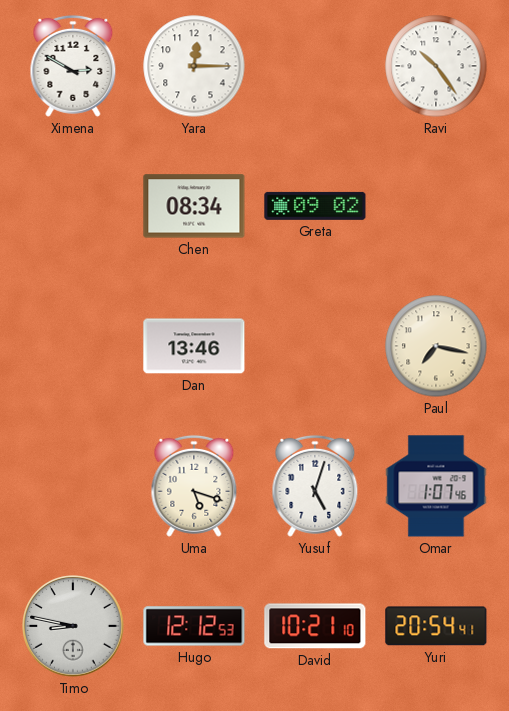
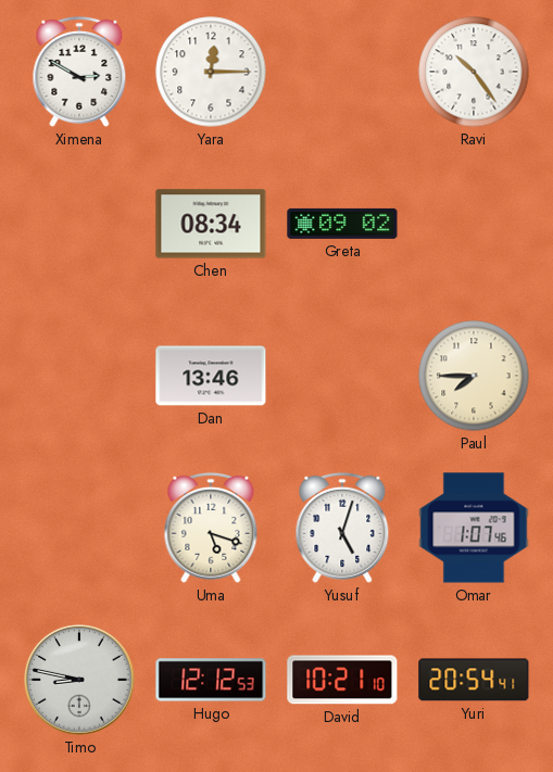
Paul: 7:17 -> 7:45
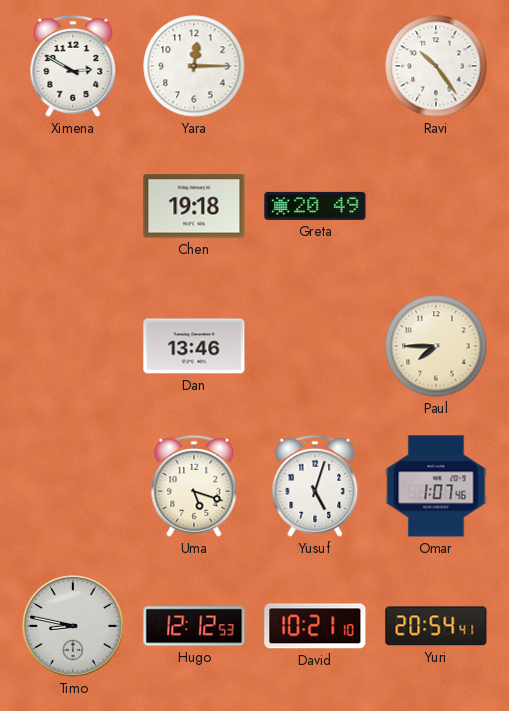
Chen: 08:34 -> 19:18
Greta: 09:02 -> 20:49
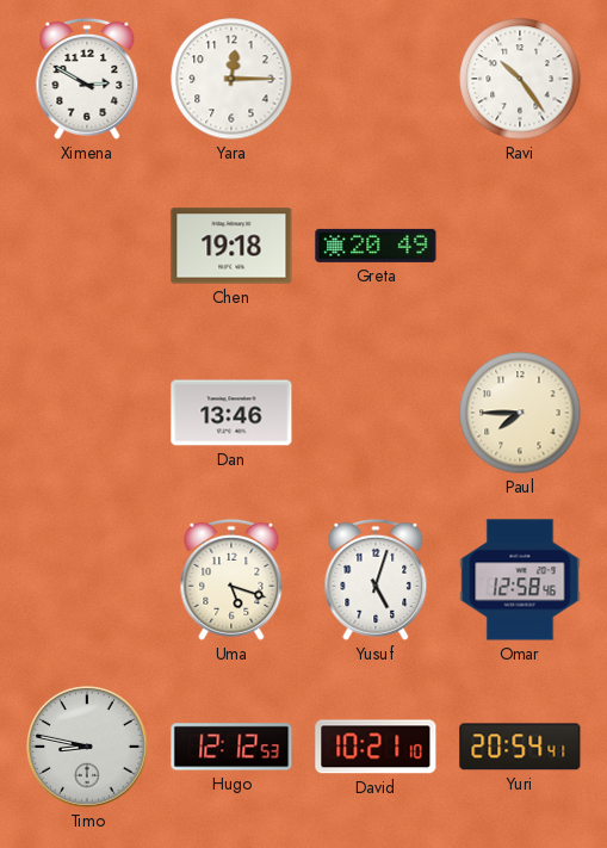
Omar: 1:07 -> 12:58
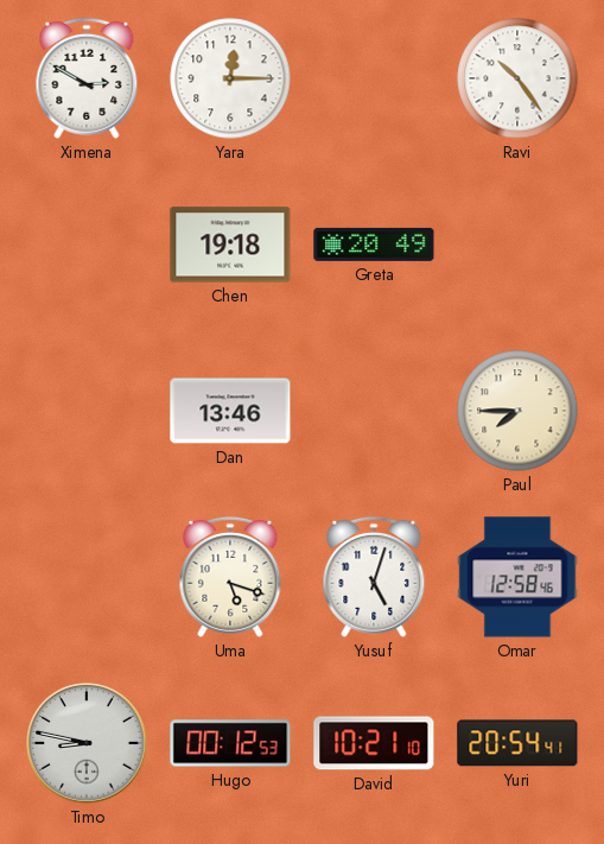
Hugo: 12:12 -> 00:12
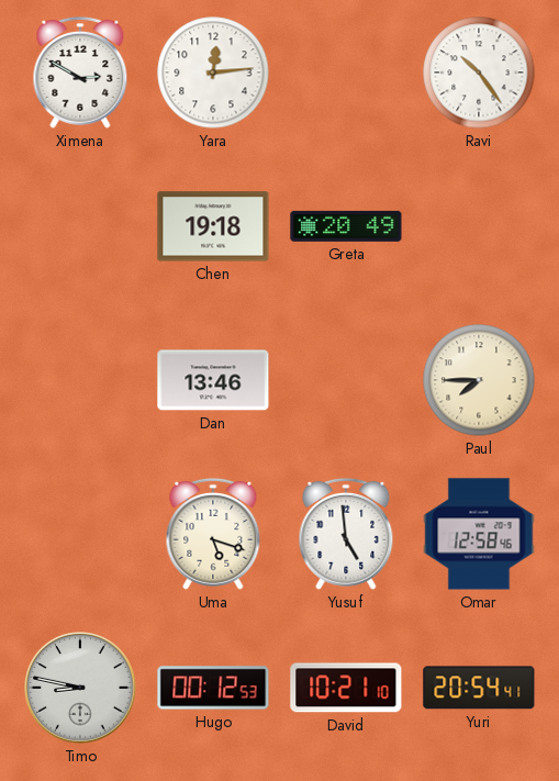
Yara: 12:15 -> 12:14
Yusuf: 5:03 -> 4:59
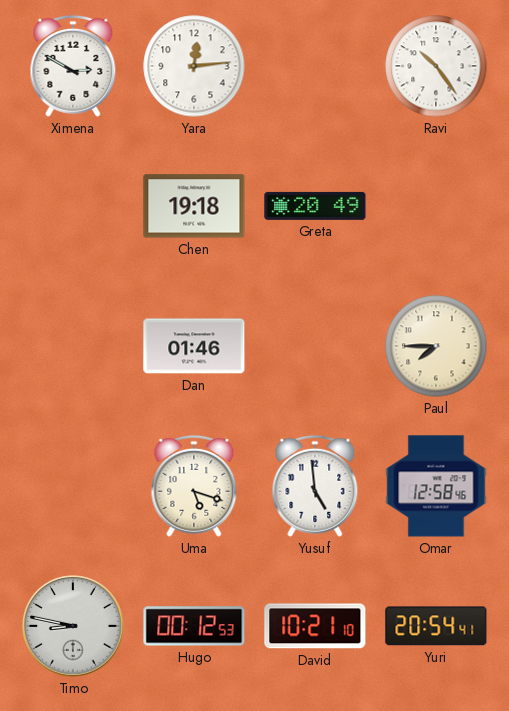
Dan: 13:46 -> 01:46
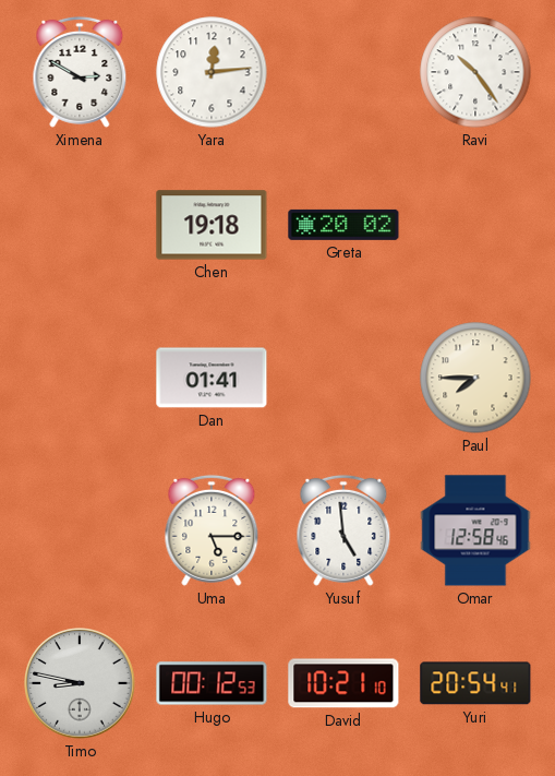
Greta: 20:49 -> 20:02
Dan: 01:46 -> 01:41
Uma: 5:18 -> 5:15
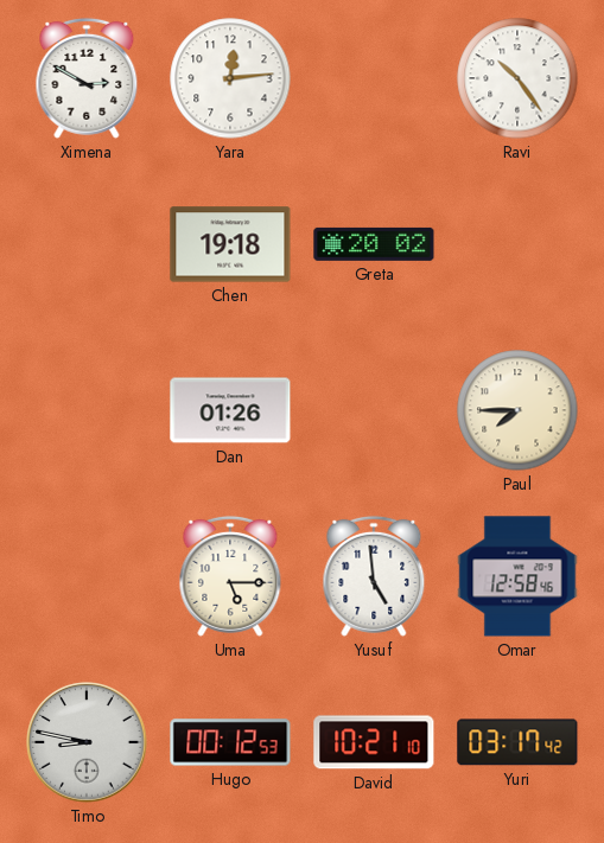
Dan: 01:41 -> 01:26
Yuri: 20:54 -> 03:17
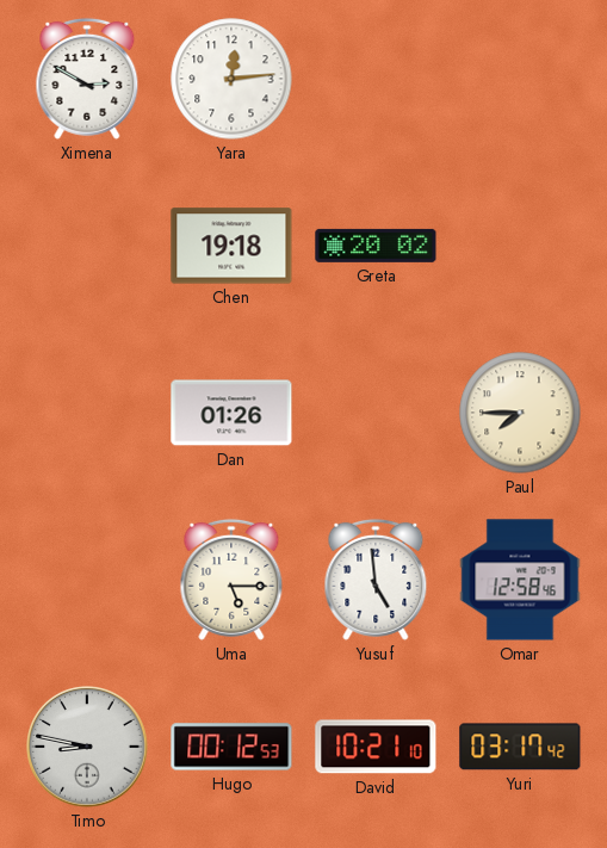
Ravi: 10:24 -> none
